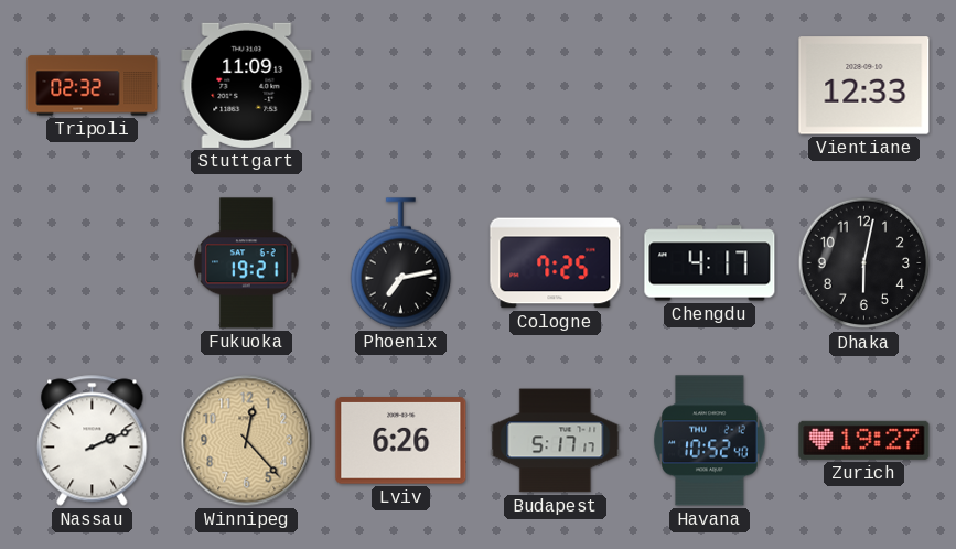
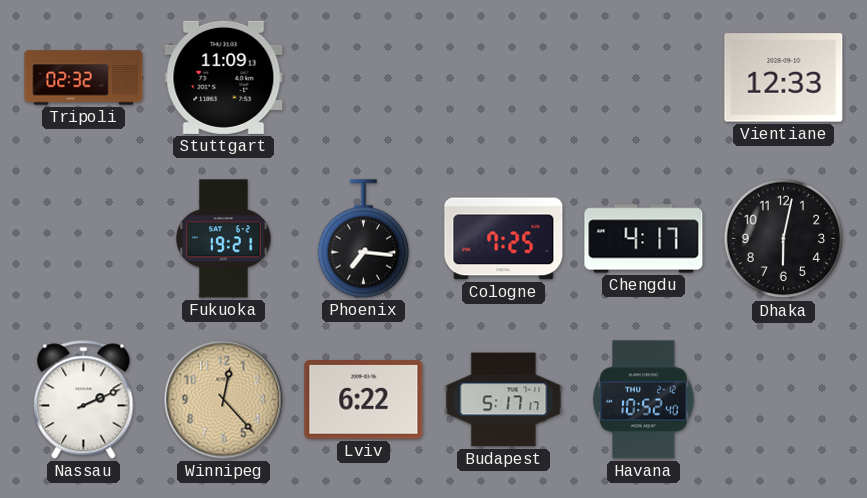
Phoenix: 7:13 -> 7:16
Lviv: 6:26 -> 6:22
Zurich: 19:27 -> none
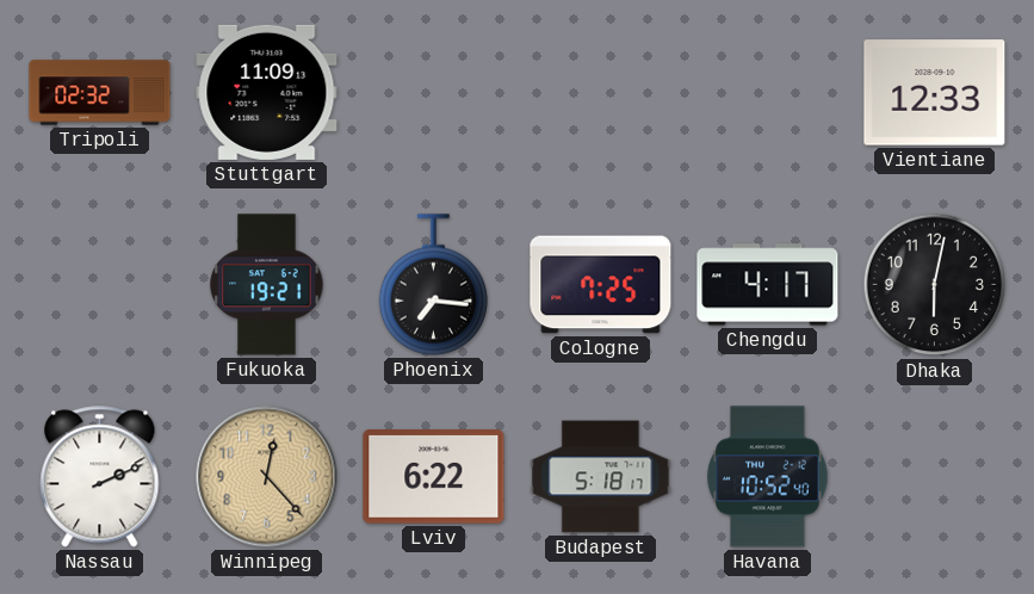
Budapest: 5:17 -> 5:18
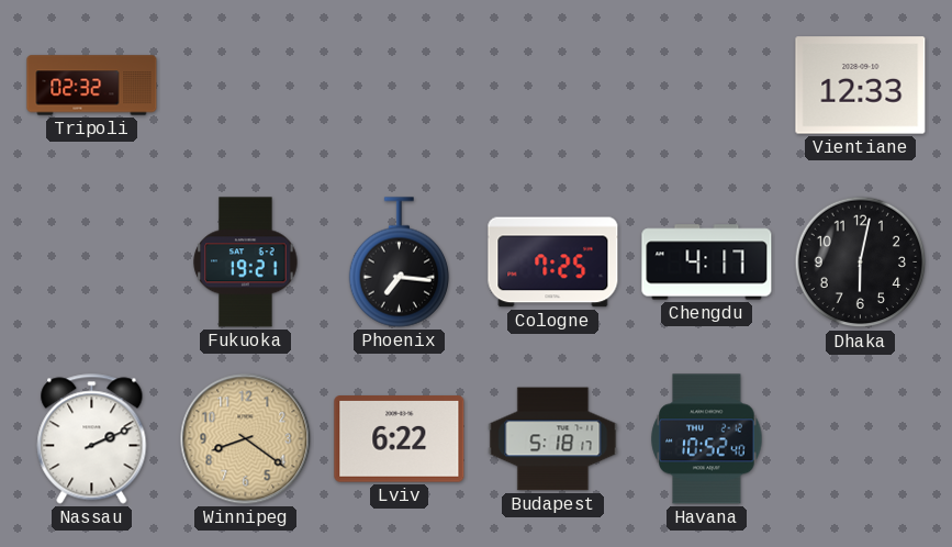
Stuttgart: 11:09 -> none
Winnipeg: 12:23 -> 8:21
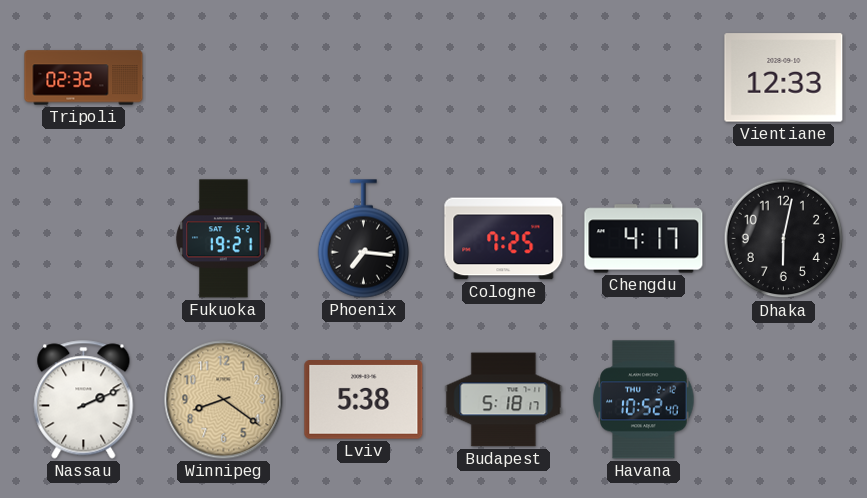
Lviv: 6:22 -> 5:38
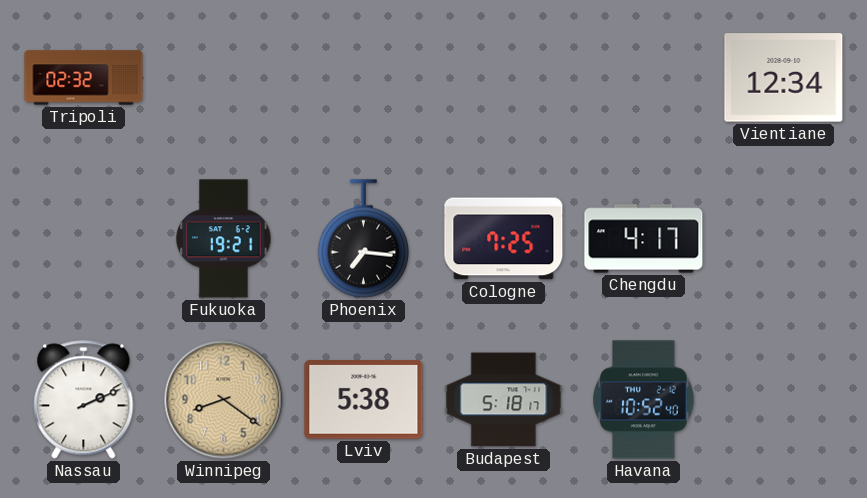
Vientiane: 12:33 -> 12:34
Dhaka: 6:02 -> none
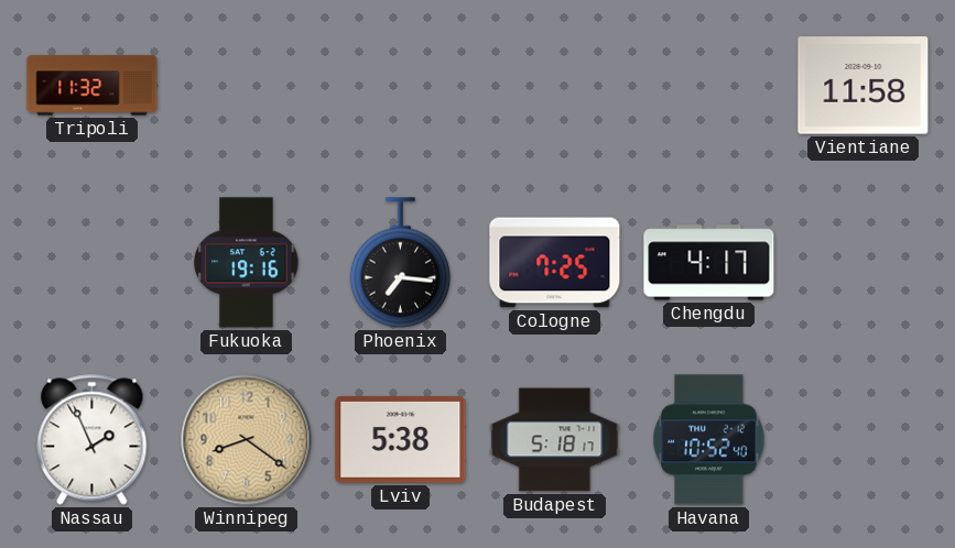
Tripoli: 02:32 -> 11:32
Vientiane: 12:34 -> 11:58
Fukuoka: 19:21 -> 19:16
Nassau: 2:11 -> 1:56
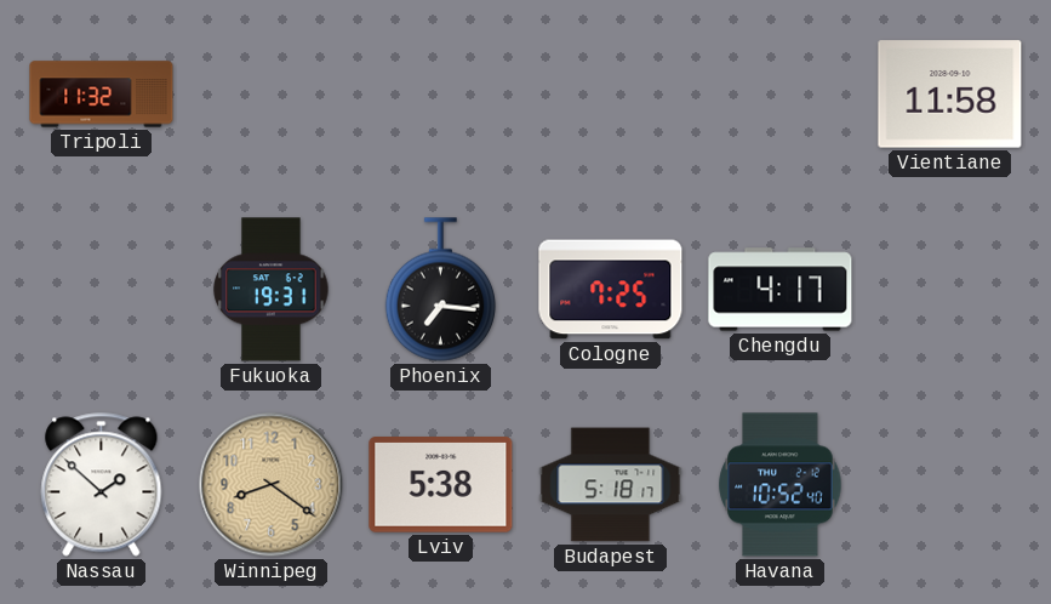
Fukuoka: 19:16 -> 19:31
Nassau: 1:56 -> 1:52
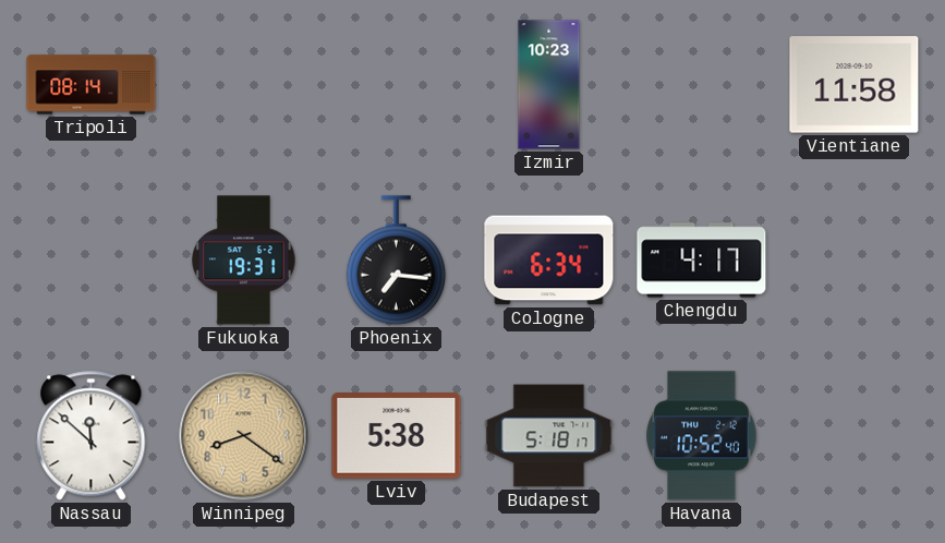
Tripoli: 11:32 -> 08:14
Izmir: none -> 10:23
Cologne: 7:25 -> 6:34
Nassau: 1:52 -> 11:52
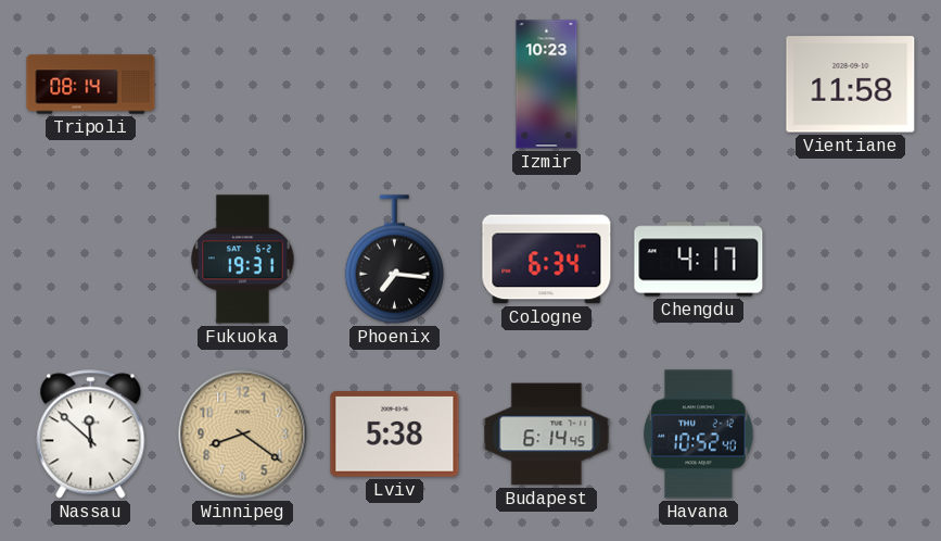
Budapest: 5:18 -> 6:14
